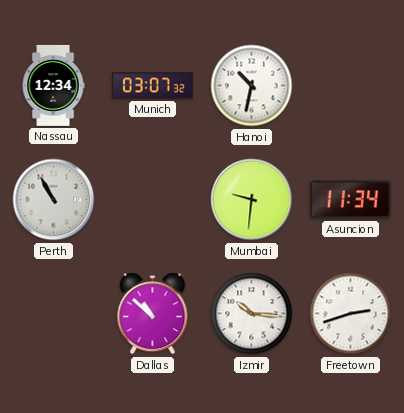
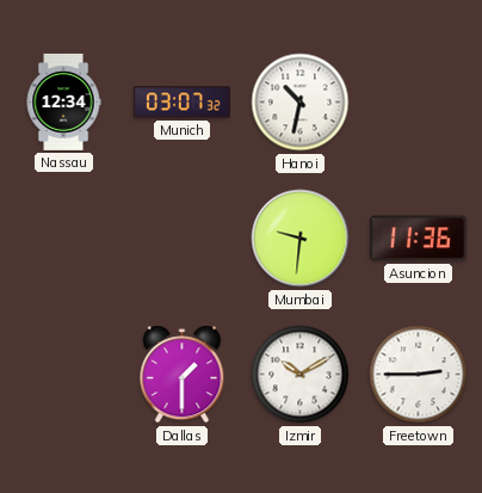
Perth: 10:55 -> none
Asuncion: 11:34 -> 11:36
Dallas: 10:52 -> 1:30
Izmir: 10:16 -> 10:10
Freetown: 2:42 -> 2:45
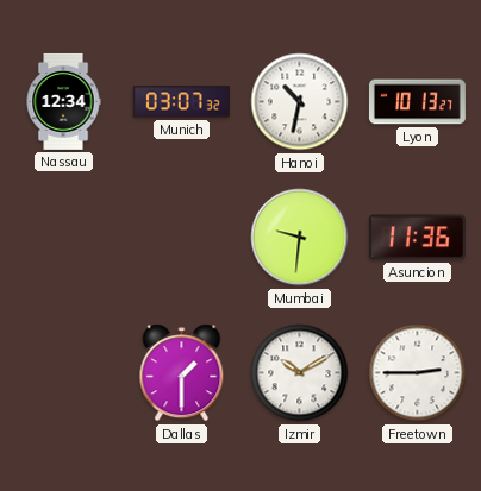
Lyon: none -> 10:13
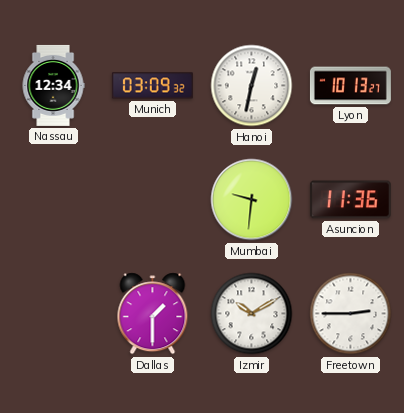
Munich: 03:07 -> 03:09
Hanoi: 10:32 -> 12:32
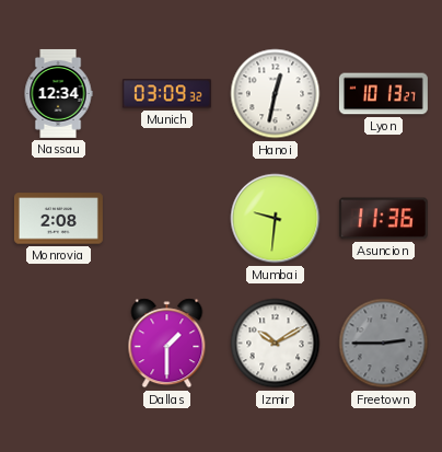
Monrovia: none -> 2:08
Freetown dial: white -> grey
